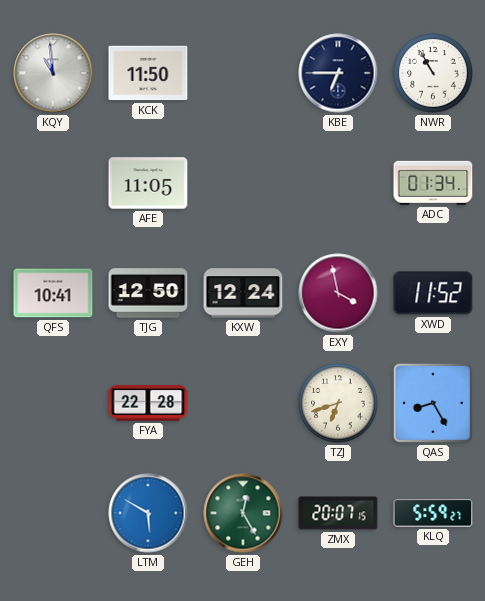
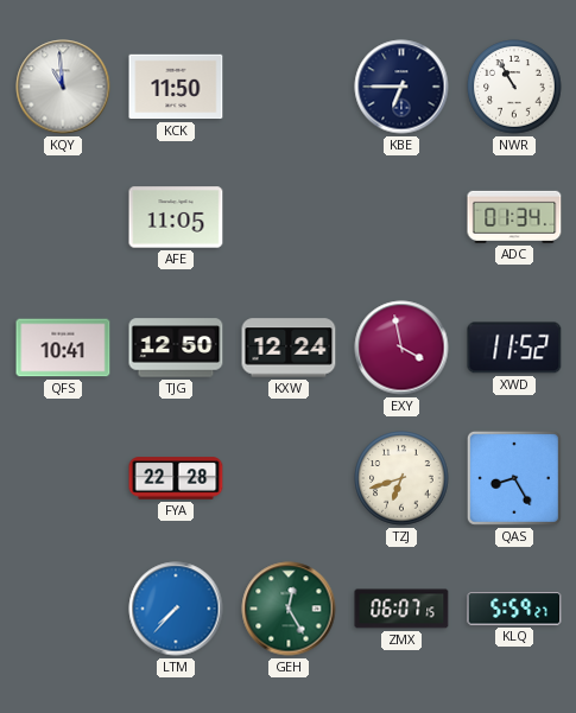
LTM: 5:50 -> 7:37
ZMX: 20:07 -> 06:07
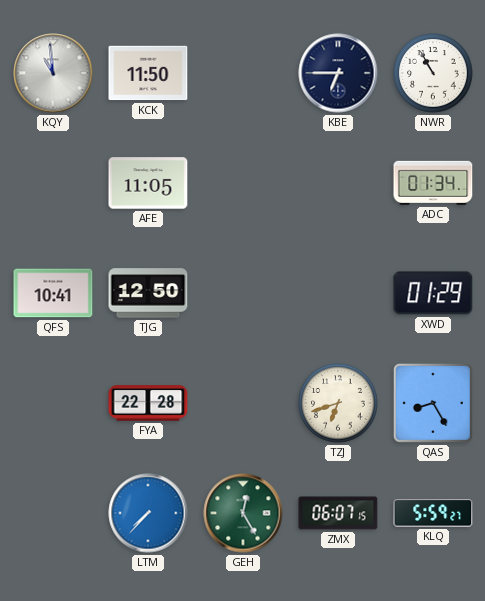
KXW: 12:24 -> none
EXY: 3:58 -> none
XWD: 11:52 -> 01:29
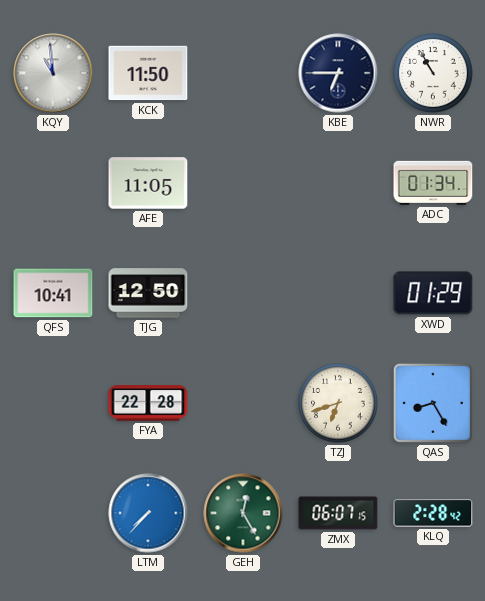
KLQ: 5:59 -> 2:28
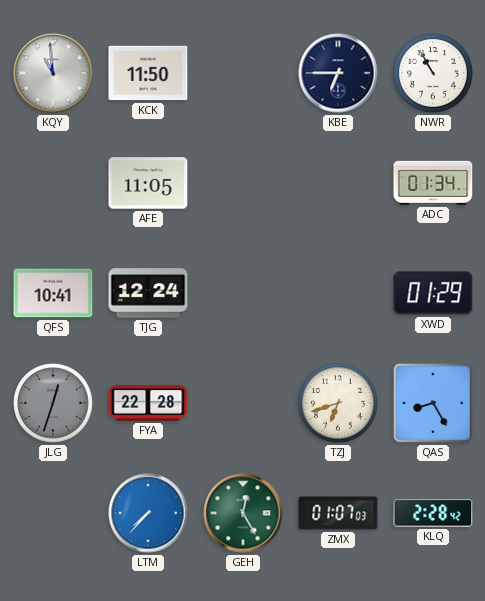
TJG: 12:50 -> 12:24
JLG: none -> 12:33
ZMX: 06:07 -> 01:07
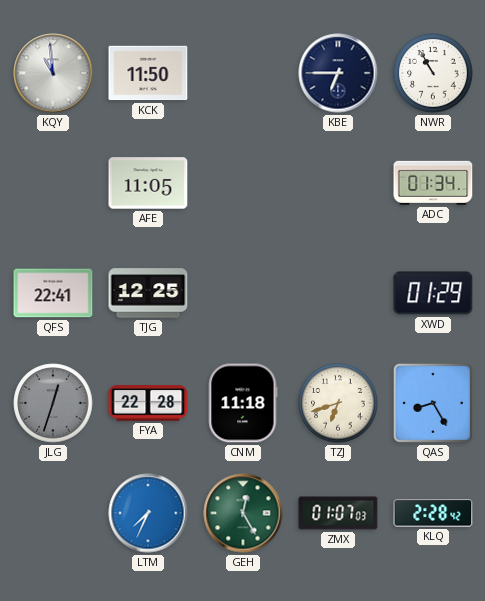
QFS: 10:41 -> 22:41
TJG: 12:24 -> 12:25
CNM: none -> 11:18
LTM: 7:37 -> 7:34
